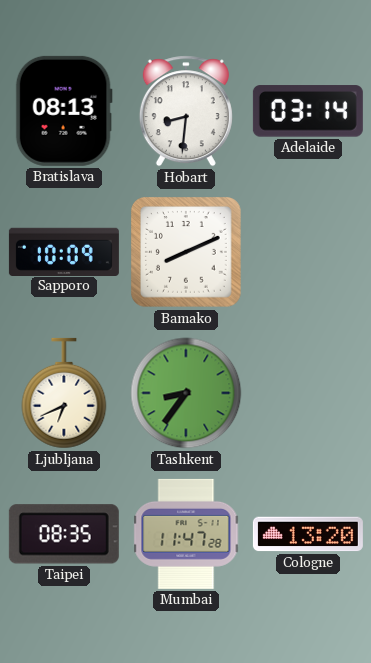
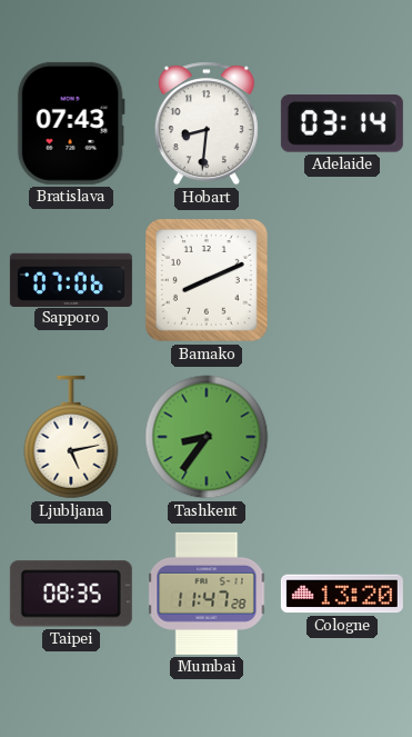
Bratislava: 08:13 -> 07:43
Sapporo: 10:09 -> 07:06
Ljubljana: 6:41 -> 5:13
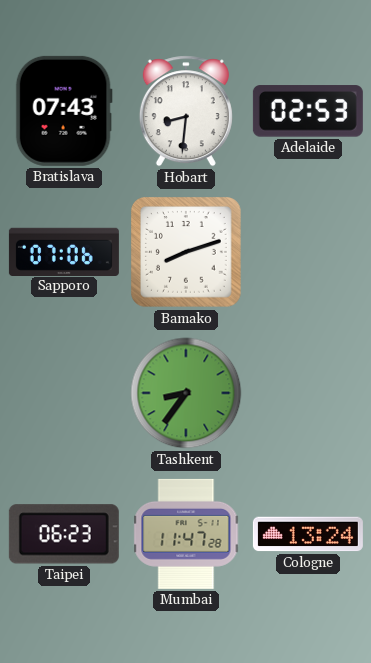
Adelaide: 03:14 -> 02:53
Bamako: 8:11 -> 8:12
Ljubljana: 5:13 -> none
Taipei: 08:35 -> 06:23
Cologne: 13:20 -> 13:24
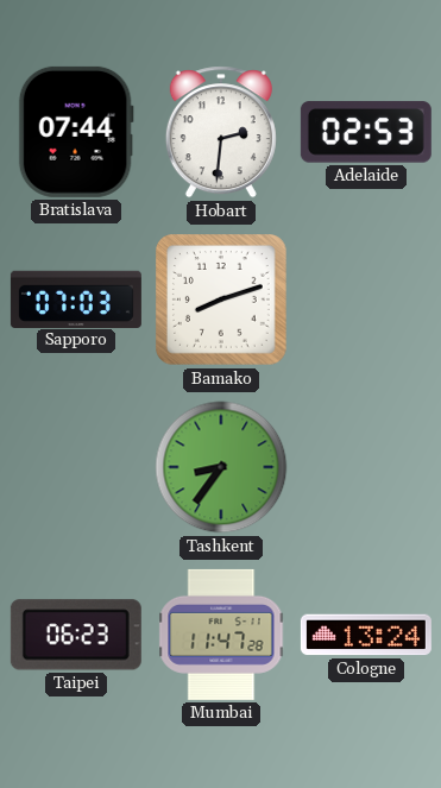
Bratislava: 07:43 -> 07:44
Hobart: 8:31 -> 2:31
Sapporo: 07:06 -> 07:03
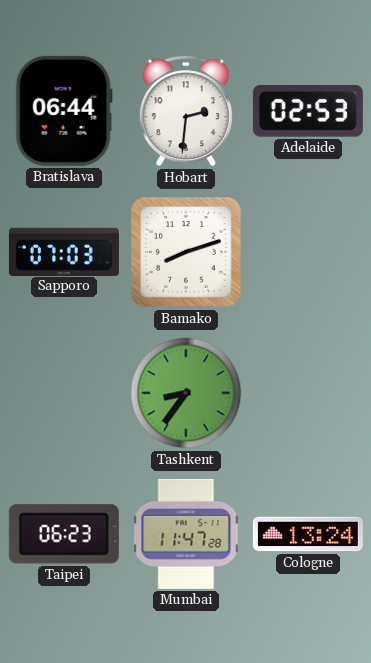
Bratislava: 07:44 -> 06:44
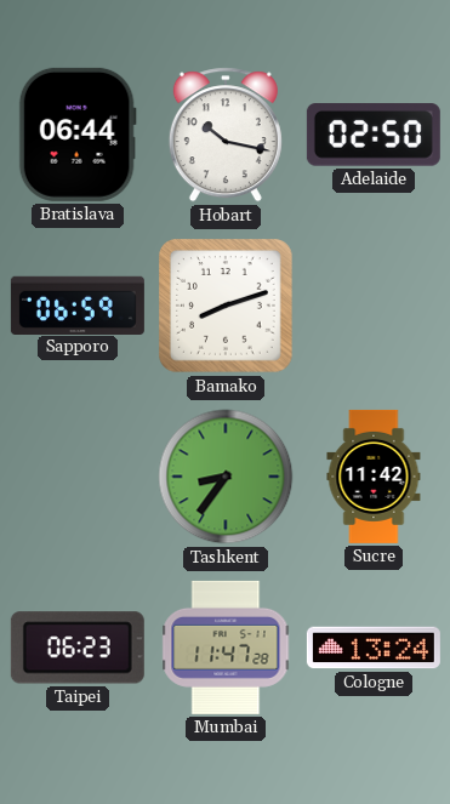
Hobart: 2:31 -> 10:17
Adelaide: 02:53 -> 02:50
Sapporo: 07:03 -> 06:59
Sucre: none -> 11:42
